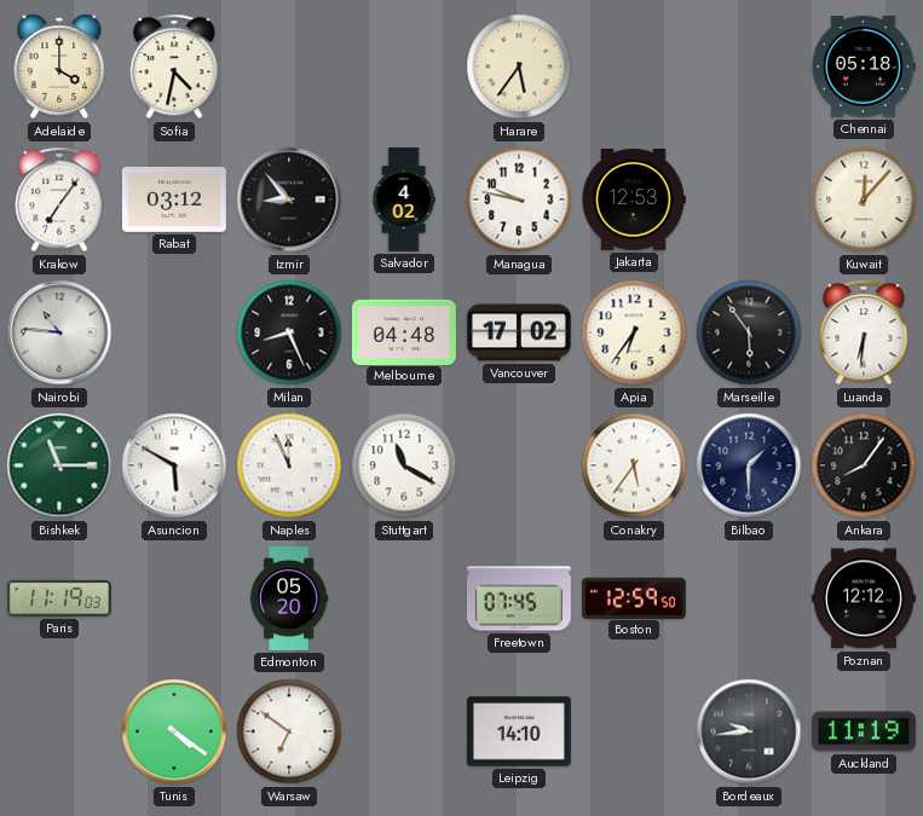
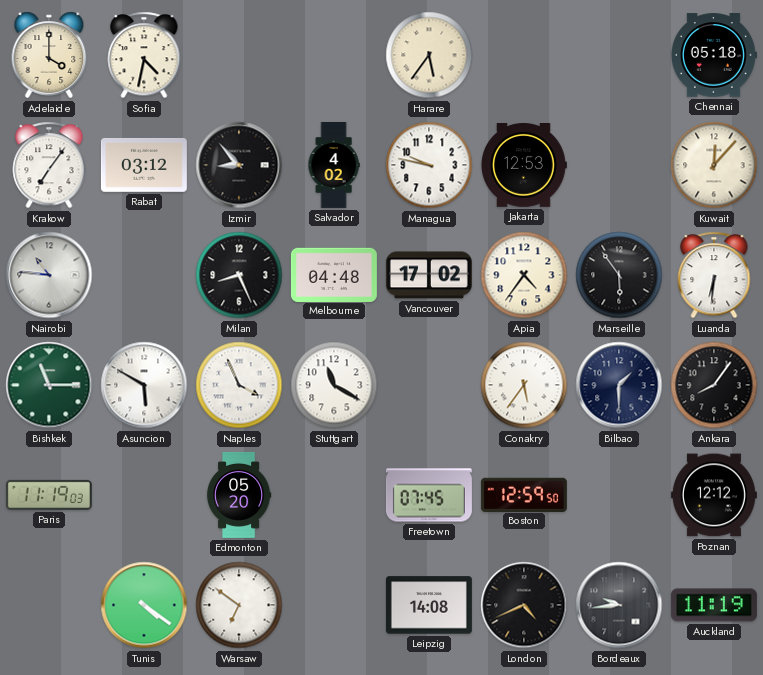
Apia: 6:36 -> 4:36
Naples: 11:56 -> 3:56
Leipzig: 14:10 -> 14:08
London: none -> 4:41
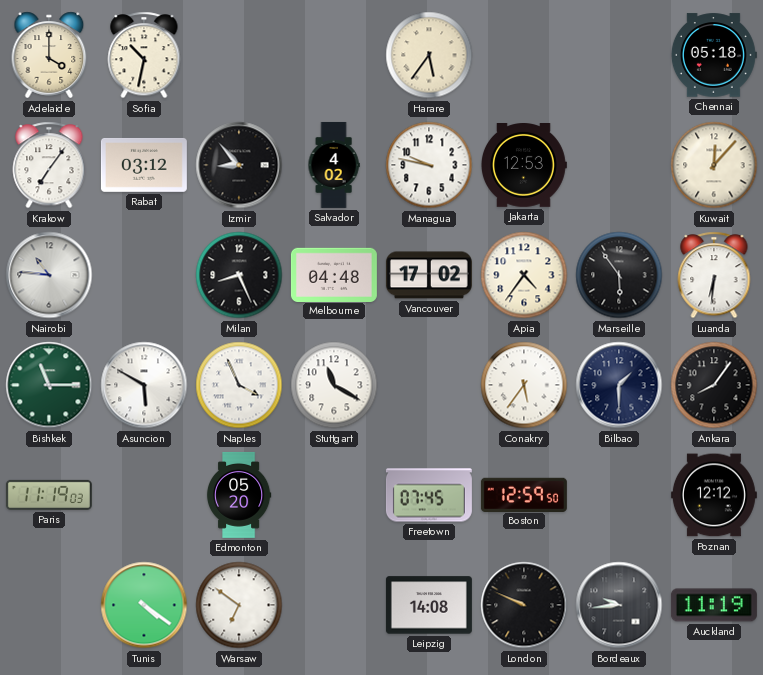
Sofia: 4:32 -> 10:32
London: 4:41 -> 9:49
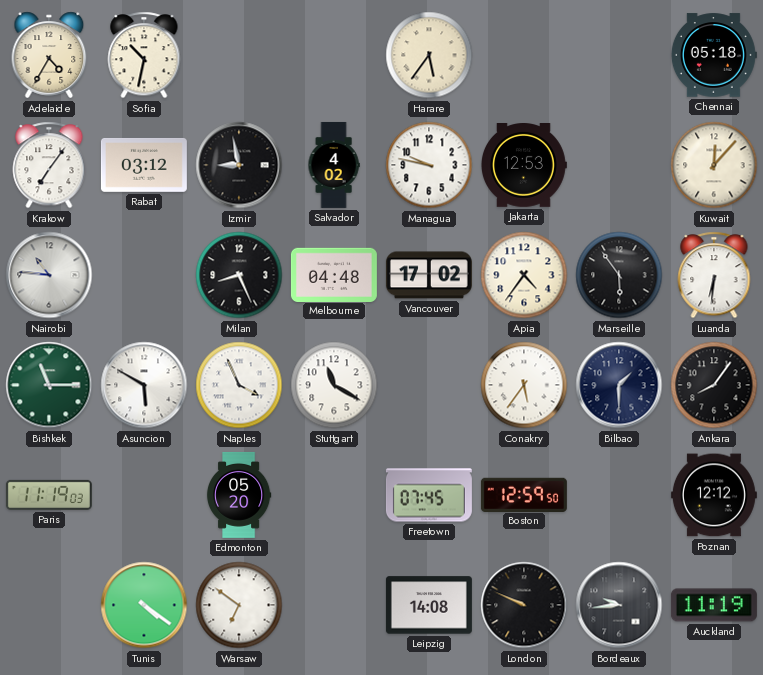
Adelaide: 4:00 -> 4:35
Izmir: 8:53 -> 8:58
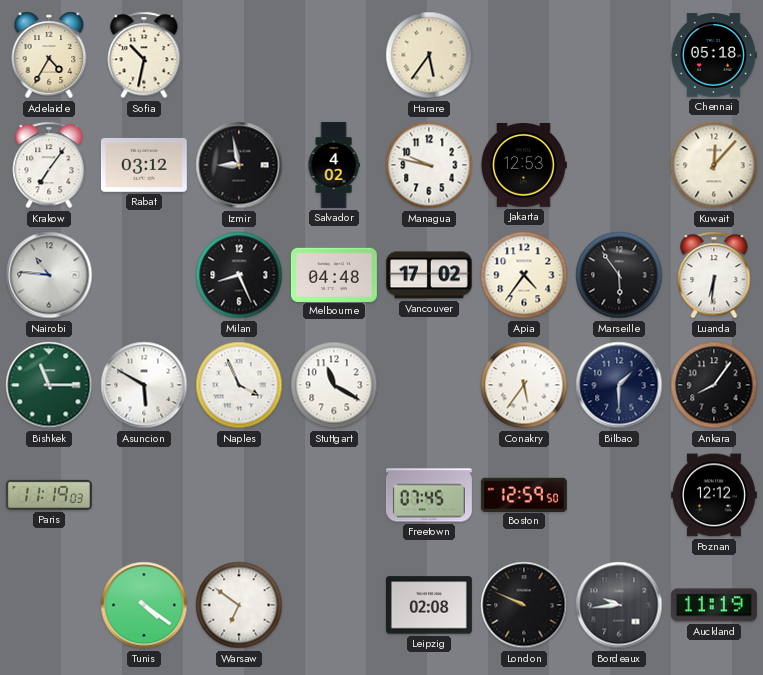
Edmonton: 05:20 -> none
Leipzig: 14:08 -> 02:08
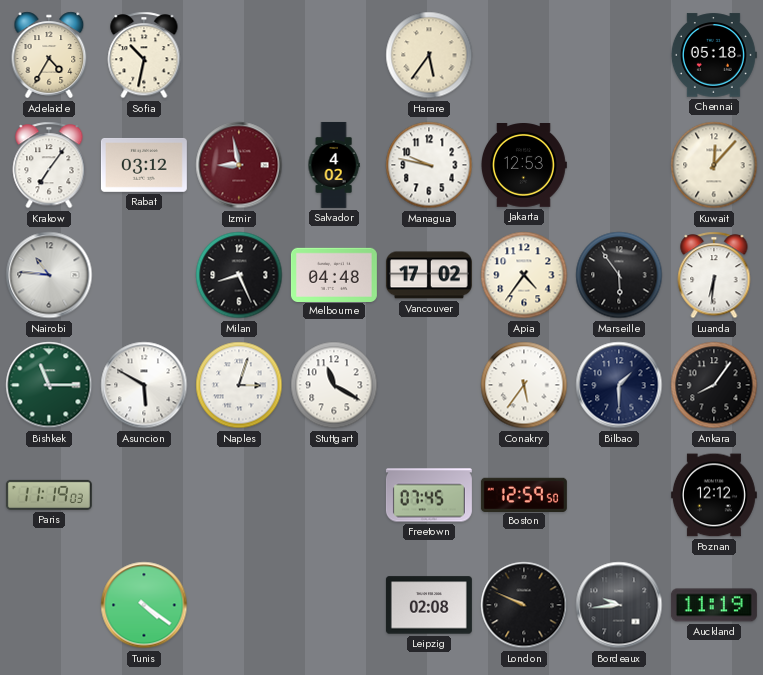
Izmir dial: black -> burgundy
Naples: 3:56 -> 3:03
Warsaw: 6:51 -> none
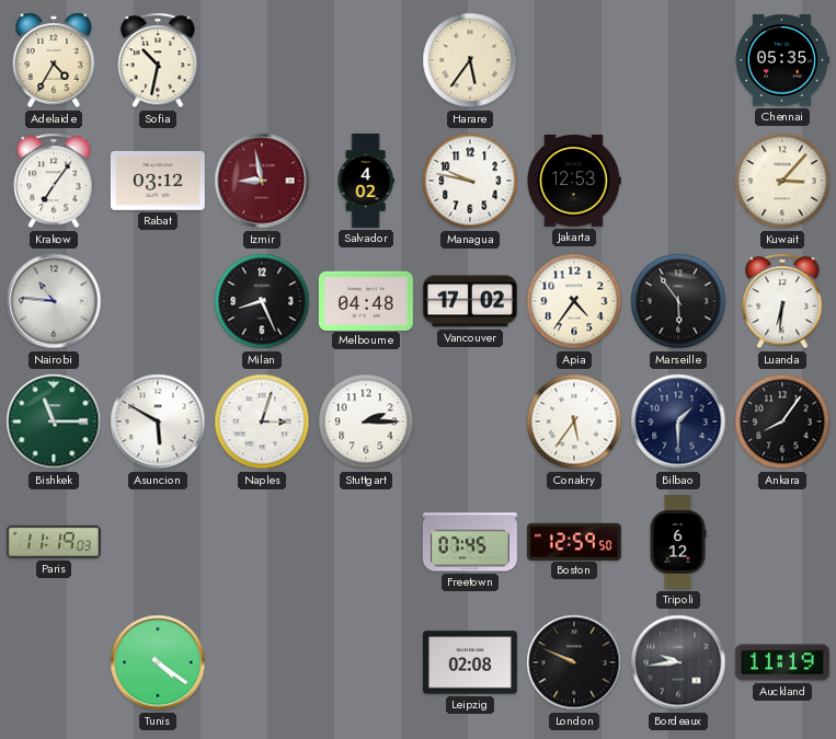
Chennai: 05:18 -> 05:35
Kuwait: 12:07 -> 3:07
Stuttgart: 11:20 -> 2:15
Tripoli: none -> 6:12
Poznan: 12:12 -> none
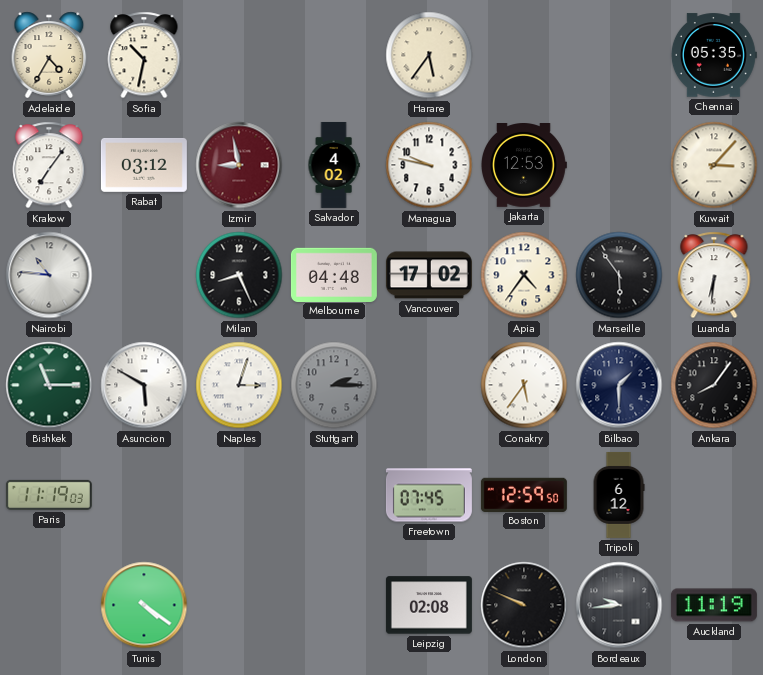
Stuttgart dial: white -> grey
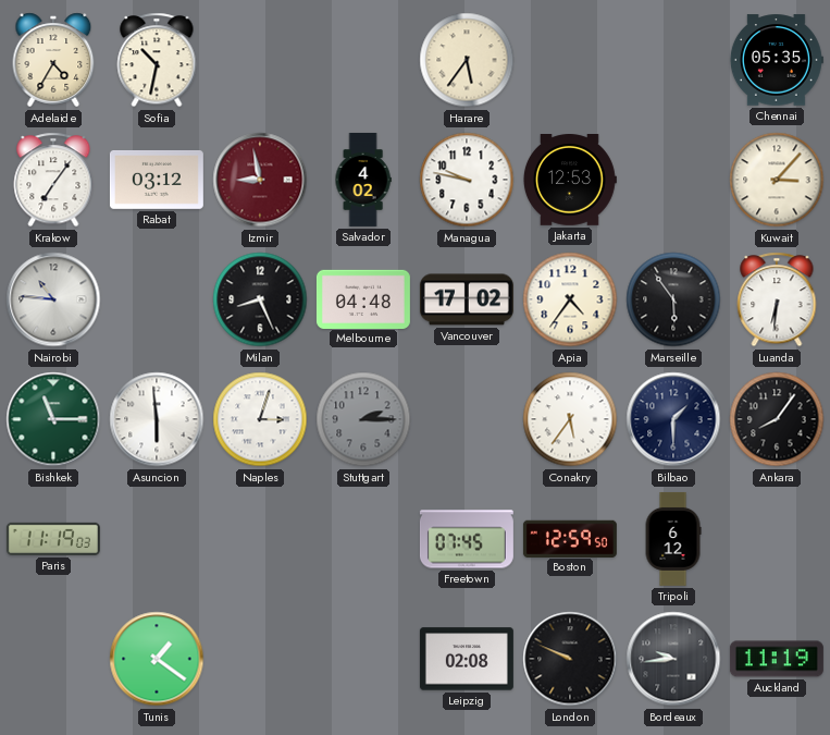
Asuncion: 5:50 -> 5:59
Tunis: 4:21 -> 1:21
